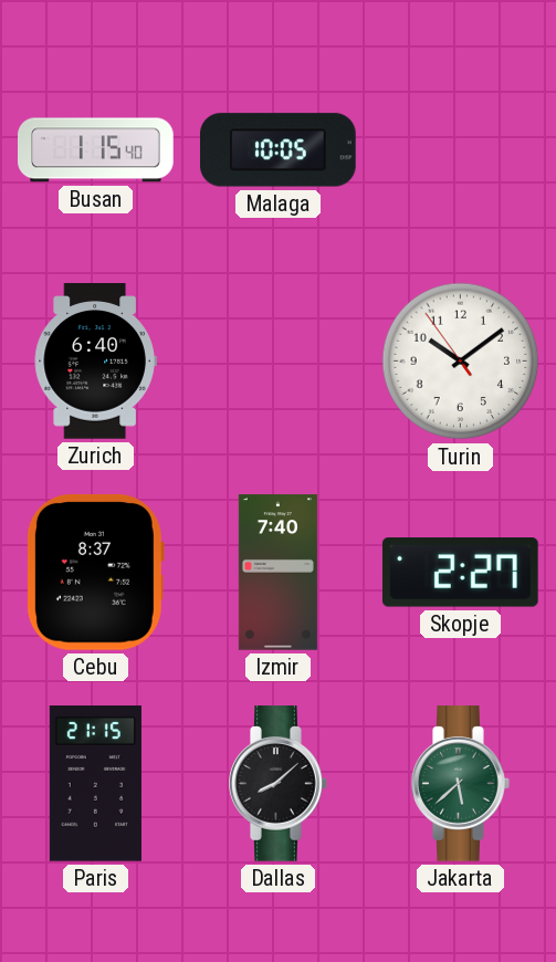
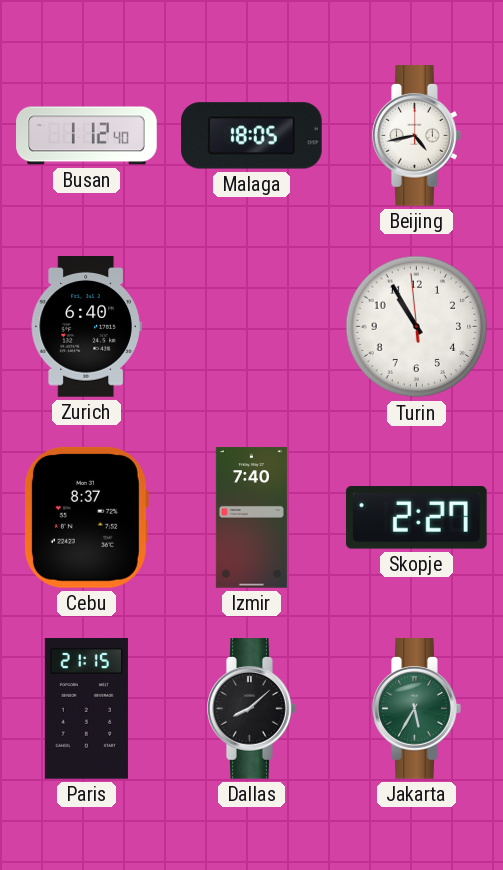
Busan: 1:15 -> 1:12
Malaga: 10:05 -> 18:05
Beijing: none -> 4:43
Turin: 10:08 -> 10:54
Jakarta: 5:38 -> 5:35
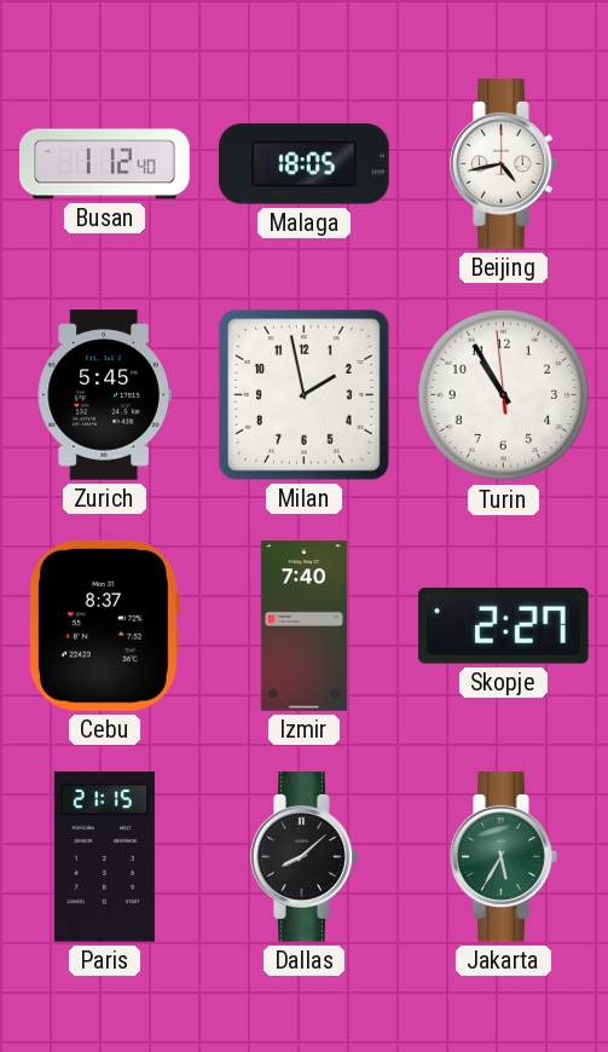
Zurich: 6:40 -> 5:45
Milan: none -> 1:58
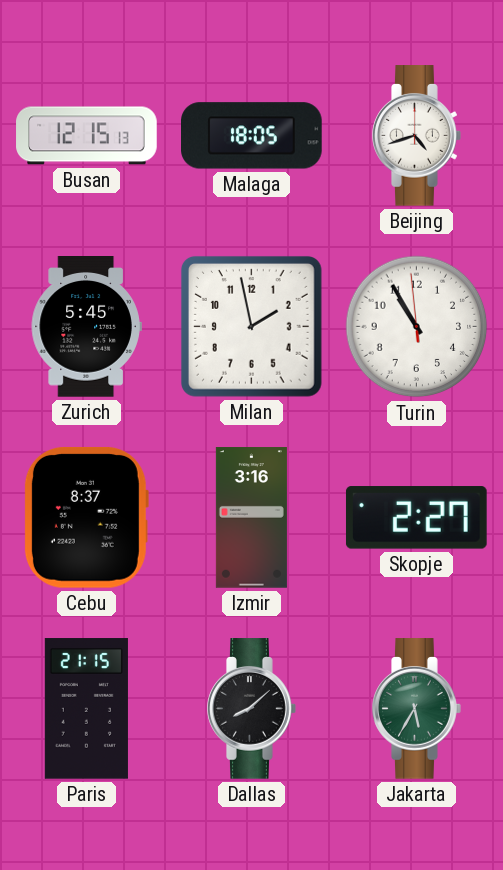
Busan: 1:12 -> 12:15
Beijing: 4:43 -> 4:42
Izmir: 7:40 -> 3:16
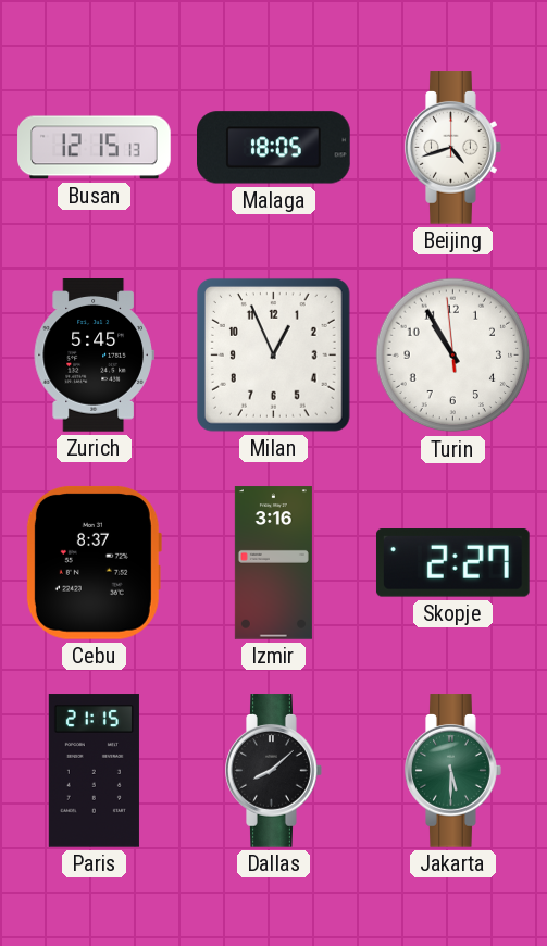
Milan: 1:58 -> 12:56
Jakarta: 5:35 -> 5:30
